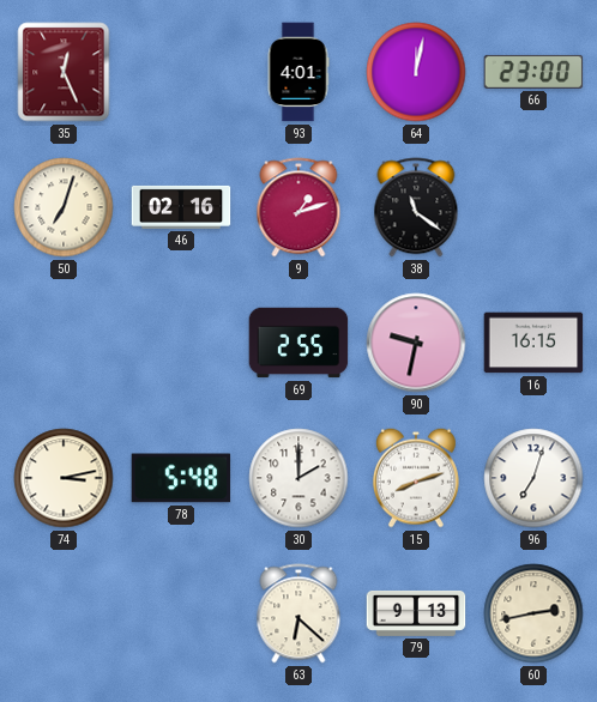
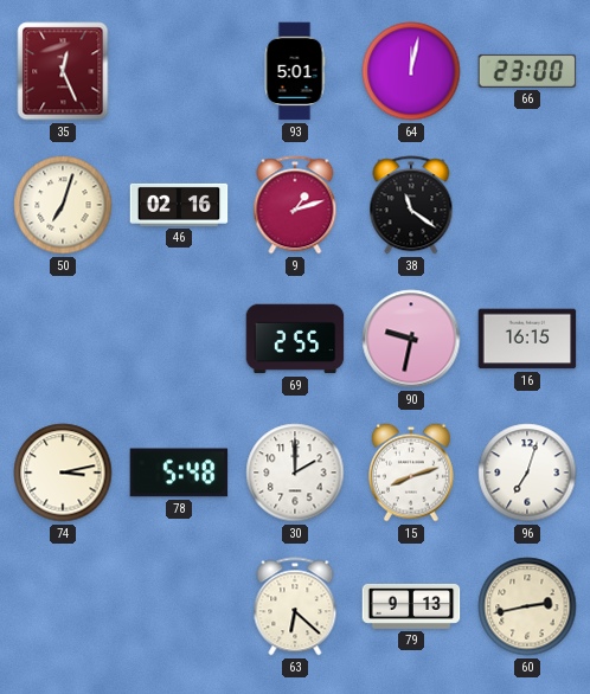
93: 4:01 -> 5:01
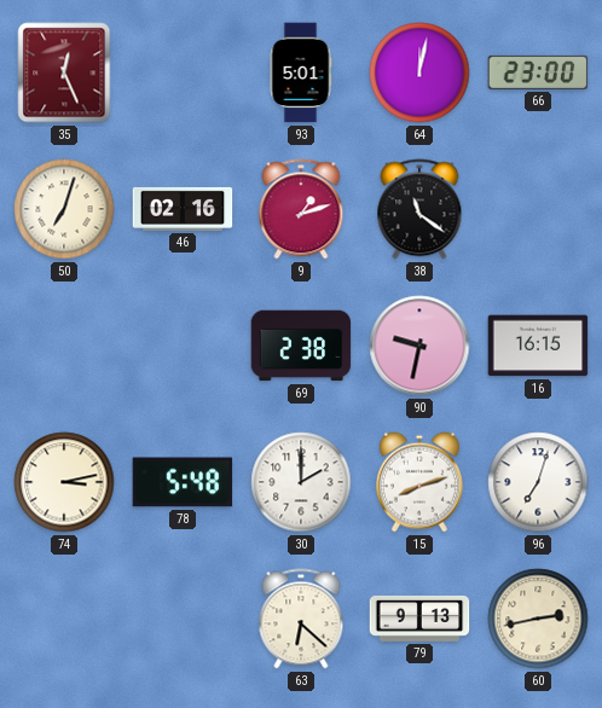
69: 2:55 -> 2:38
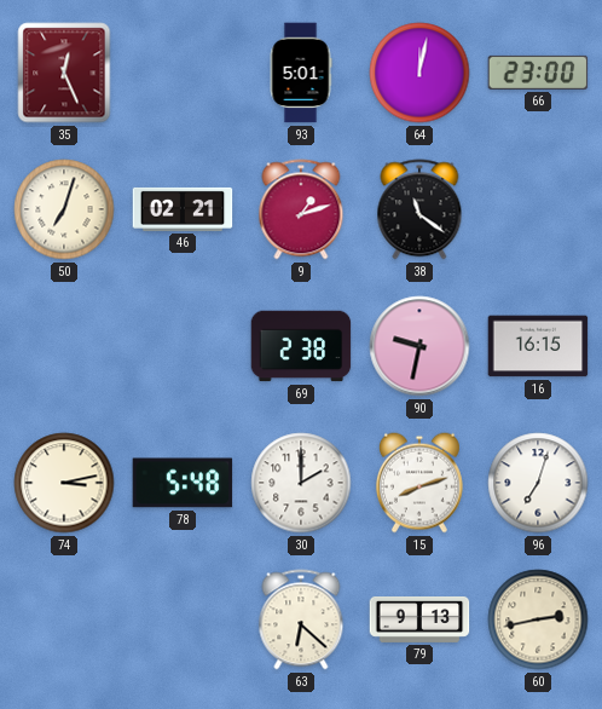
46: 02:16 -> 02:21
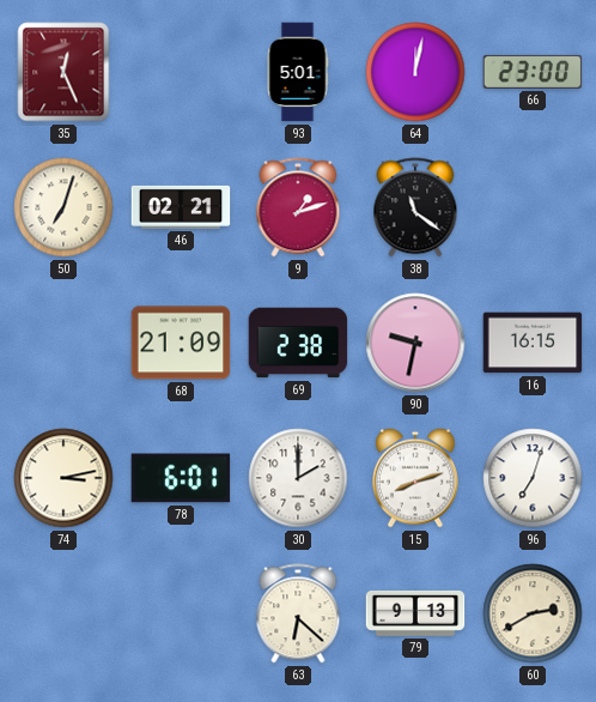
68: none -> 21:09
78: 5:48 -> 6:01
60: 2:43 -> 2:40
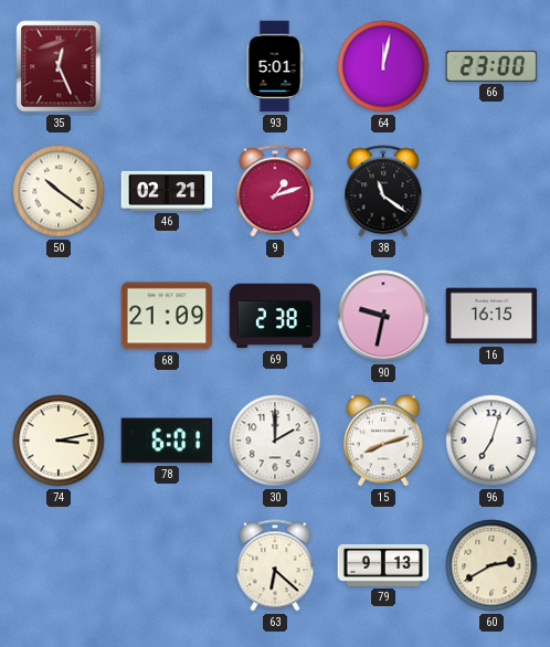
50: 7:03 -> 10:21
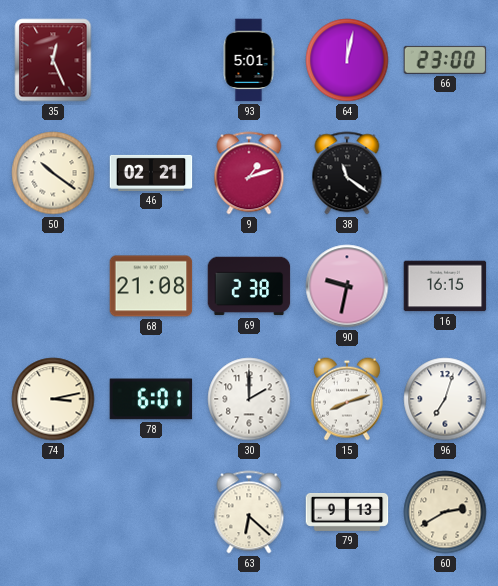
68: 21:09 -> 21:08
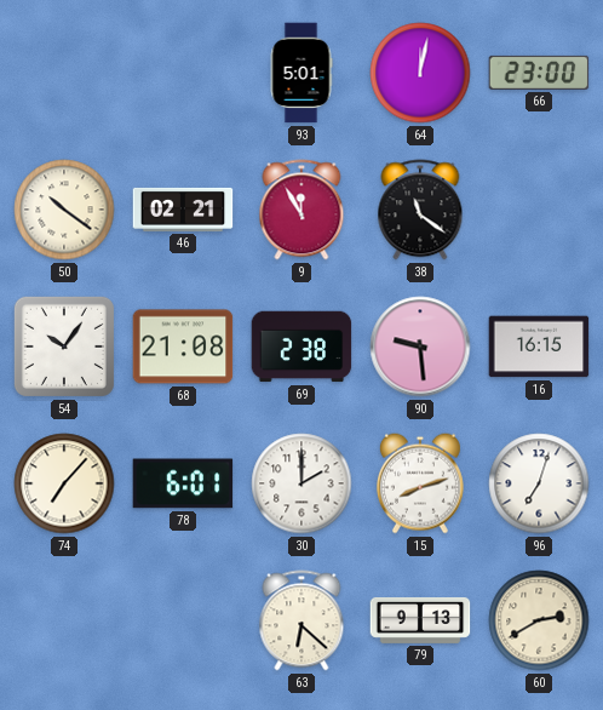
35: 12:26 -> none
9: 1:12 -> 11:55
54: none -> 10:06
90: 9:32 -> 9:29
74: 3:13 -> 7:07
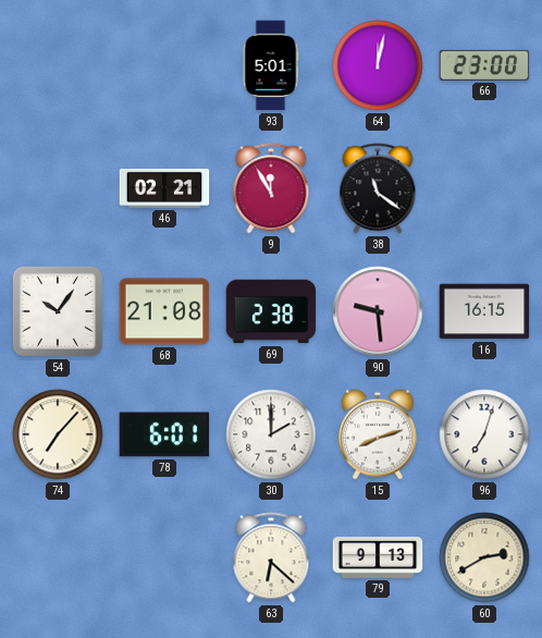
50: 10:21 -> none
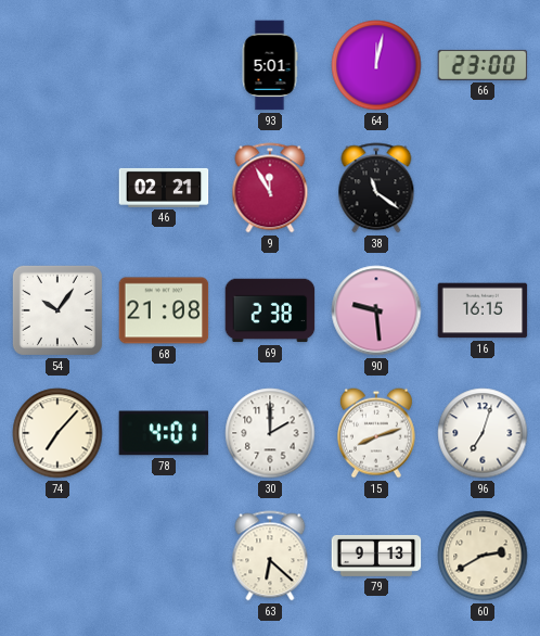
78: 6:01 -> 4:01
